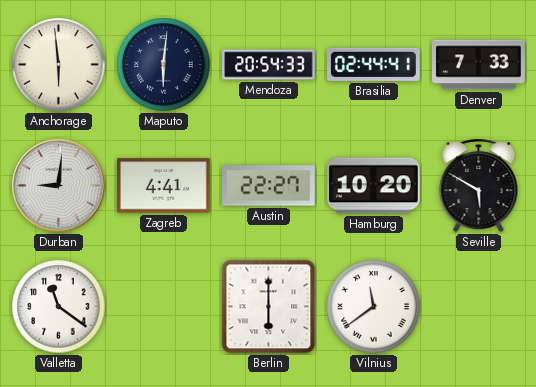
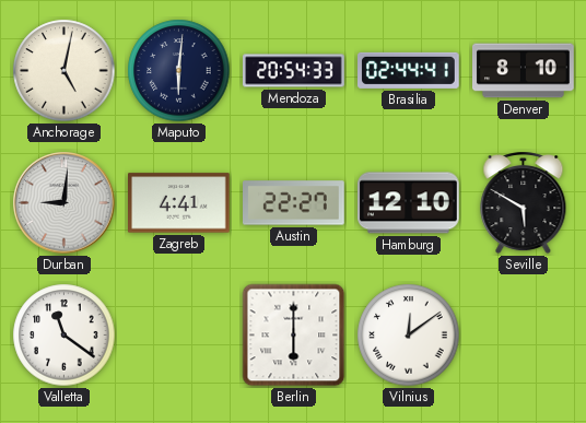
Anchorage: 5:59 -> 5:02
Denver: 7:33 -> 8:10
Hamburg: 10:20 -> 12:10
Vilnius: 11:39 -> 12:09
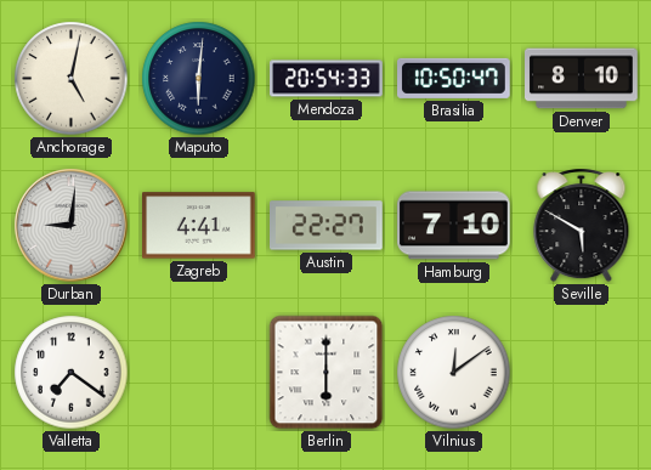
Brasilia: 02:44 -> 10:50
Hamburg: 12:10 -> 7:10
Valletta: 11:21 -> 7:21
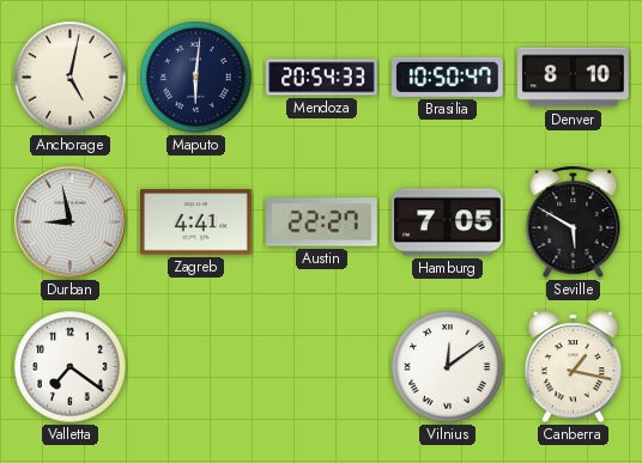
Durban: 9:01 -> 8:58
Hamburg: 7:10 -> 7:05
Berlin: 6:00 -> none
Canberra: none -> 1:17
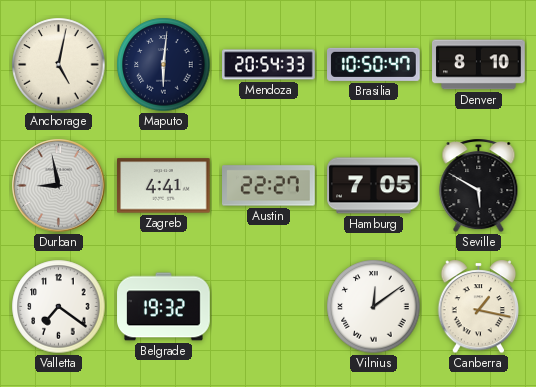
Belgrade: none -> 19:32
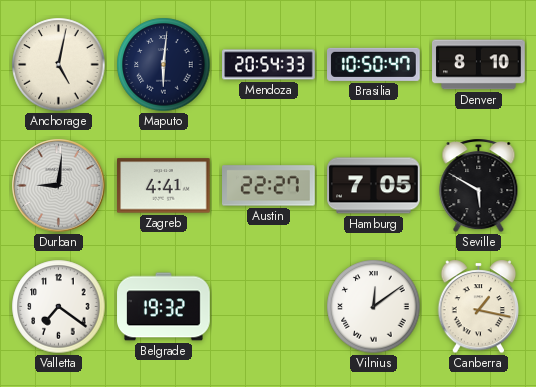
Durban: 8:58 -> 9:01
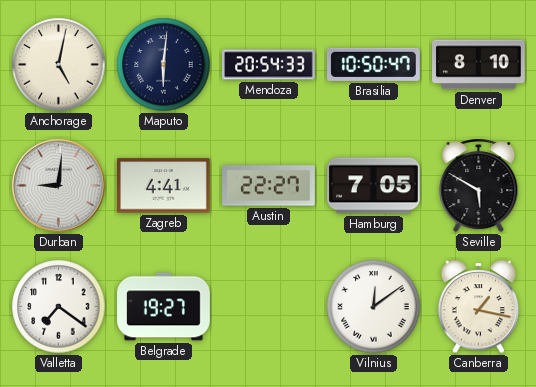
Belgrade: 19:32 -> 19:27
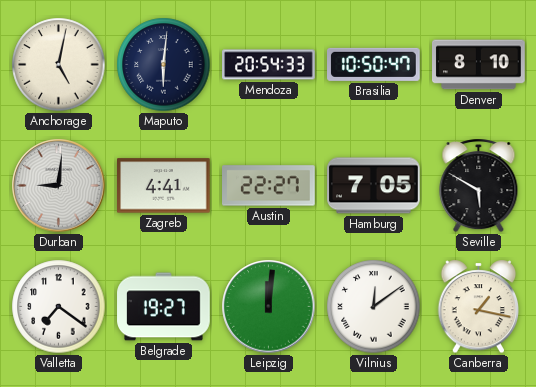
Leipzig: none -> 12:01
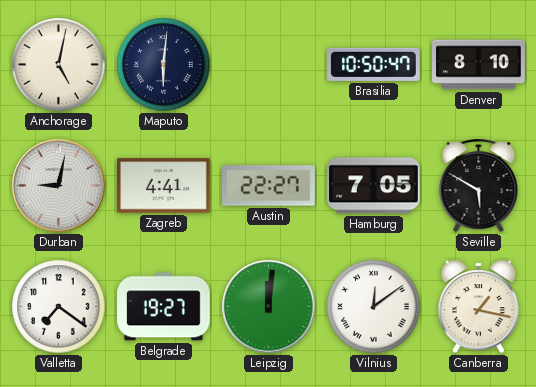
Mendoza: 20:54 -> none
Durban: 9:01 -> 9:02
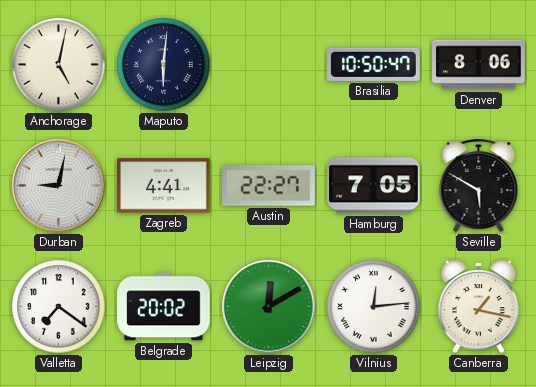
Denver: 8:10 -> 8:06
Belgrade: 19:27 -> 20:02
Leipzig: 12:01 -> 12:10
Vilnius: 12:09 -> 12:14
